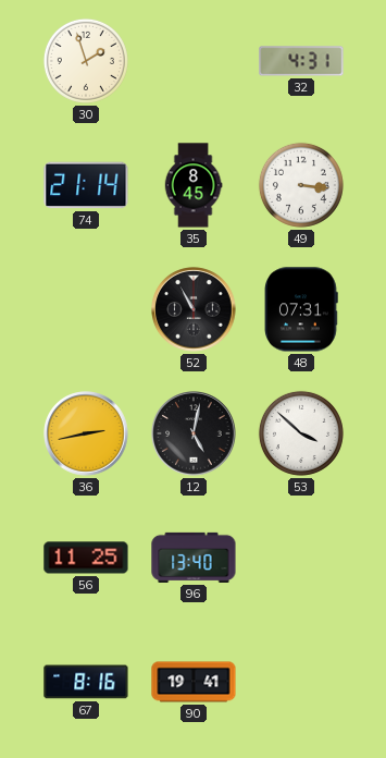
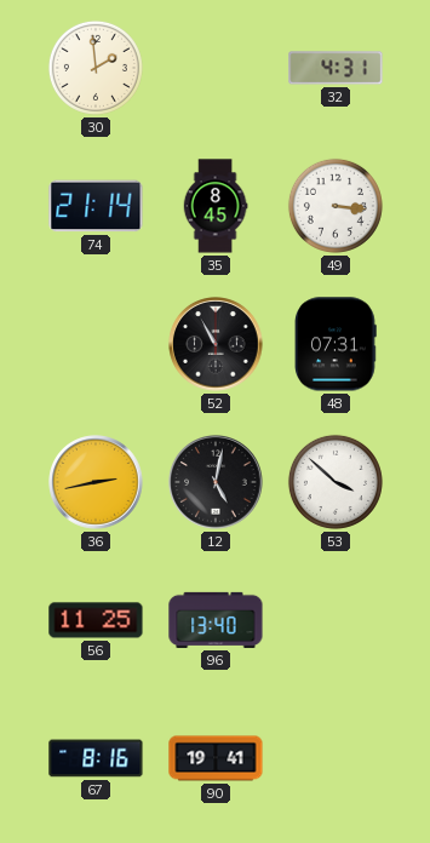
30: 1:57 -> 1:59
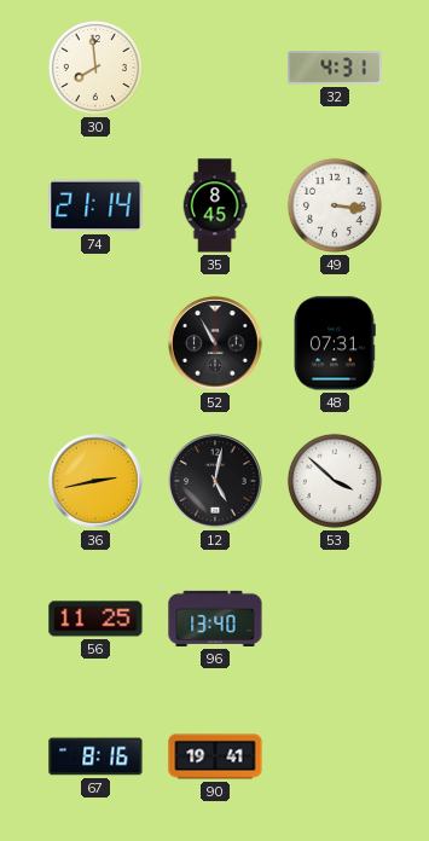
30: 1:59 -> 7:59
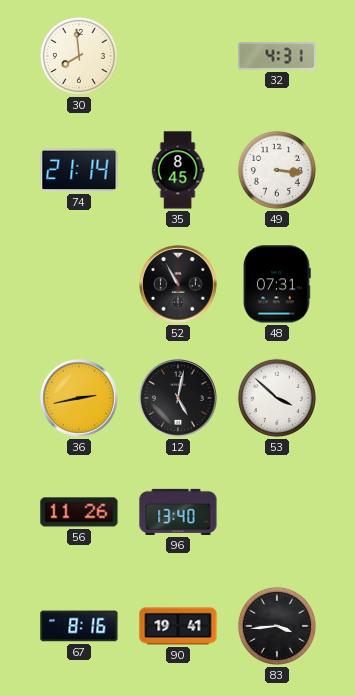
56: 11:25 -> 11:26
83: none -> 3:44
